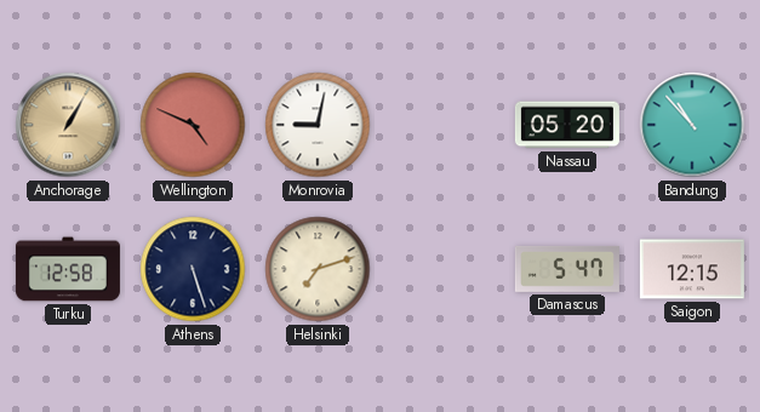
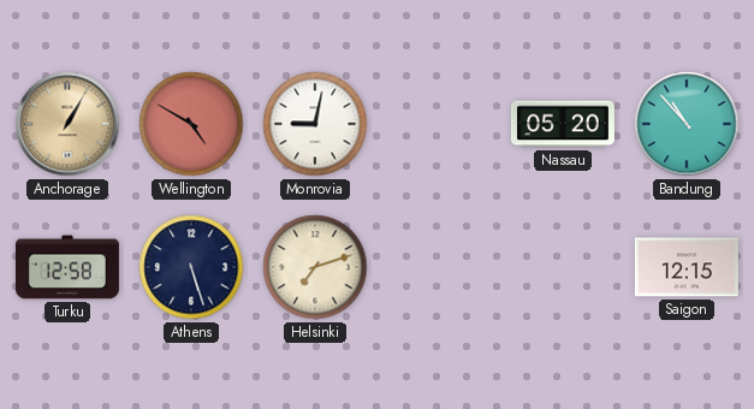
Wellington: 4:49 -> 4:50
Damascus: 5:47 -> none
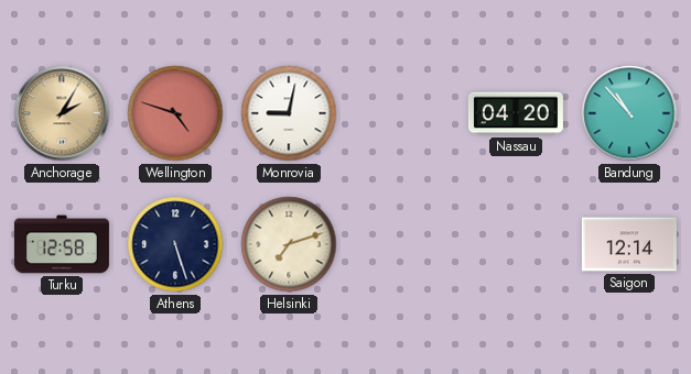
Anchorage: 1:05 -> 2:05
Wellington: 4:50 -> 4:48
Nassau: 05:20 -> 04:20
Saigon: 12:15 -> 12:14
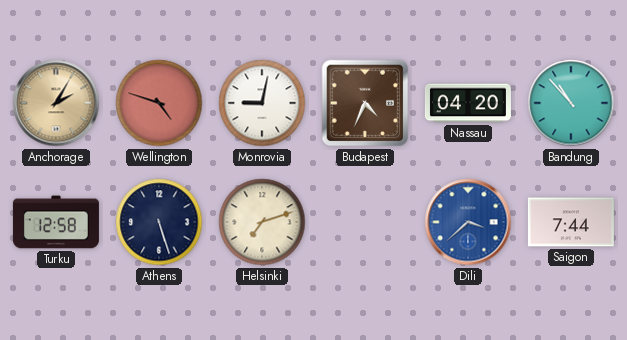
Budapest: none -> 4:34
Dili: none -> 3:38
Saigon: 12:14 -> 7:44
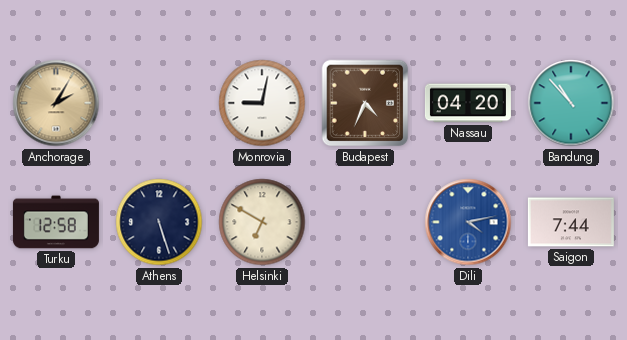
Wellington: 4:48 -> none
Helsinki: 7:12 -> 6:50
Dili: 3:38 -> 4:13
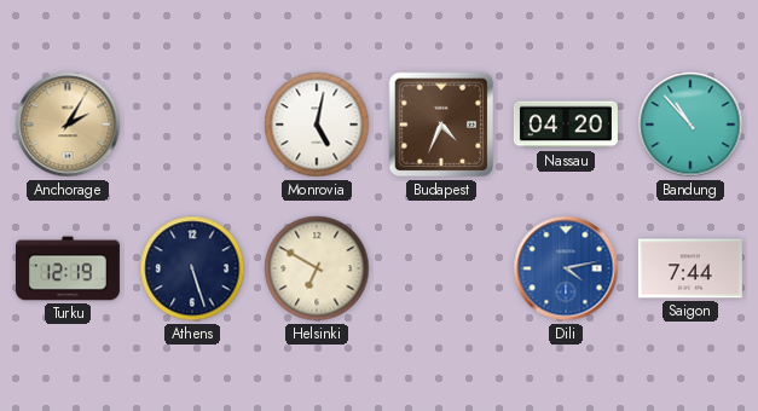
Monrovia: 9:02 -> 5:02
Turku: 12:58 -> 12:19
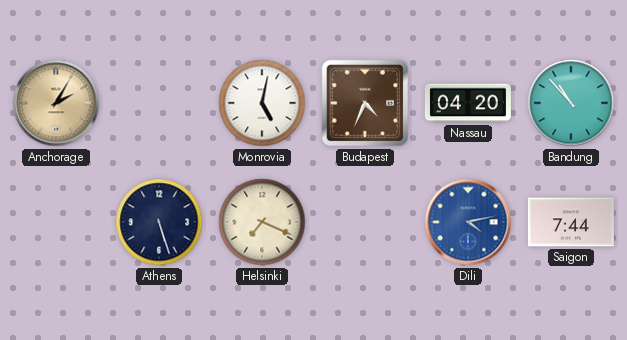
Turku: 12:19 -> none
Helsinki: 6:50 -> 7:19
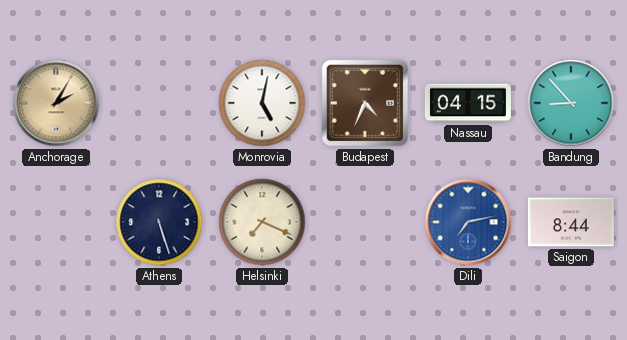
Nassau: 04:20 -> 04:15
Bandung: 10:53 -> 8:53
Dili: 4:13 -> 7:13
Saigon: 7:44 -> 8:44
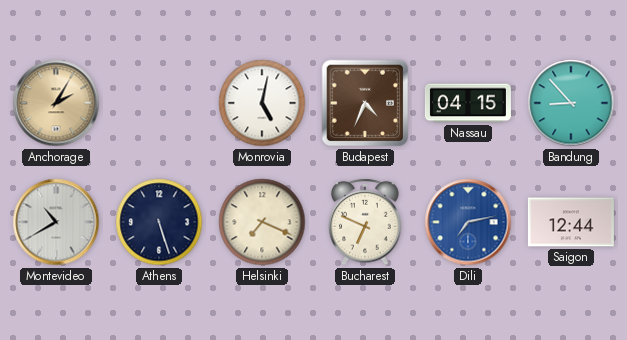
Montevideo: none -> 10:40
Bucharest: none -> 6:49
Saigon: 8:44 -> 12:44
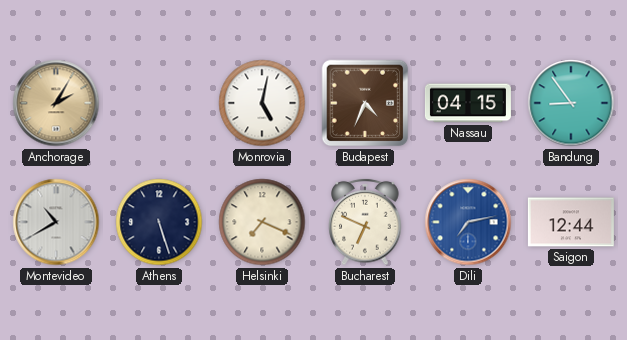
Bandung: 8:53 -> 8:54
